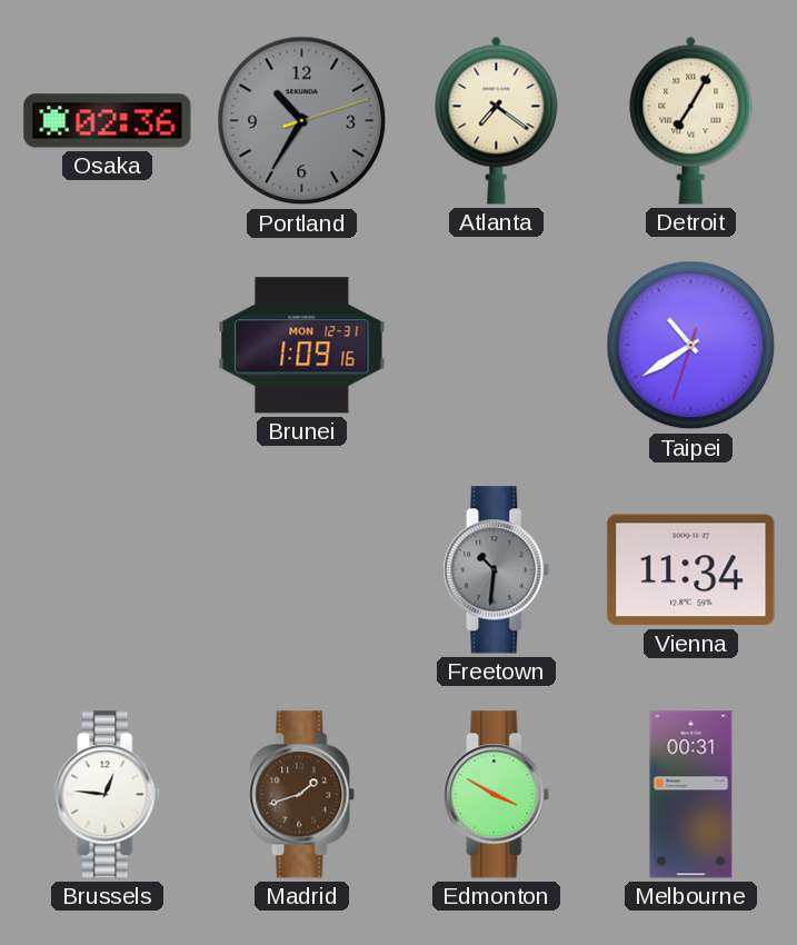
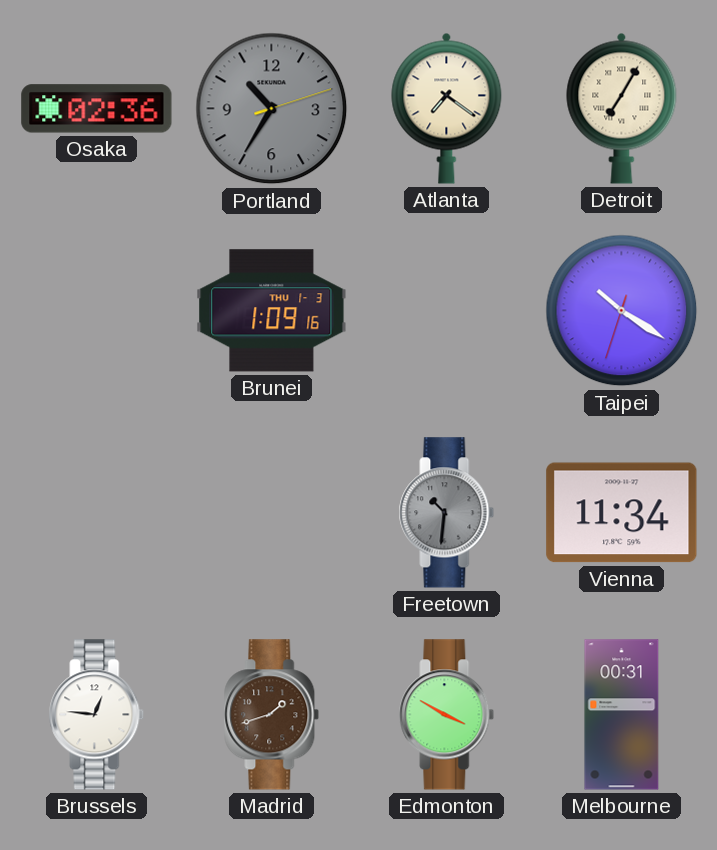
Brunei date: MON 12-31 -> THU 1-3
Taipei: 10:39 -> 10:20
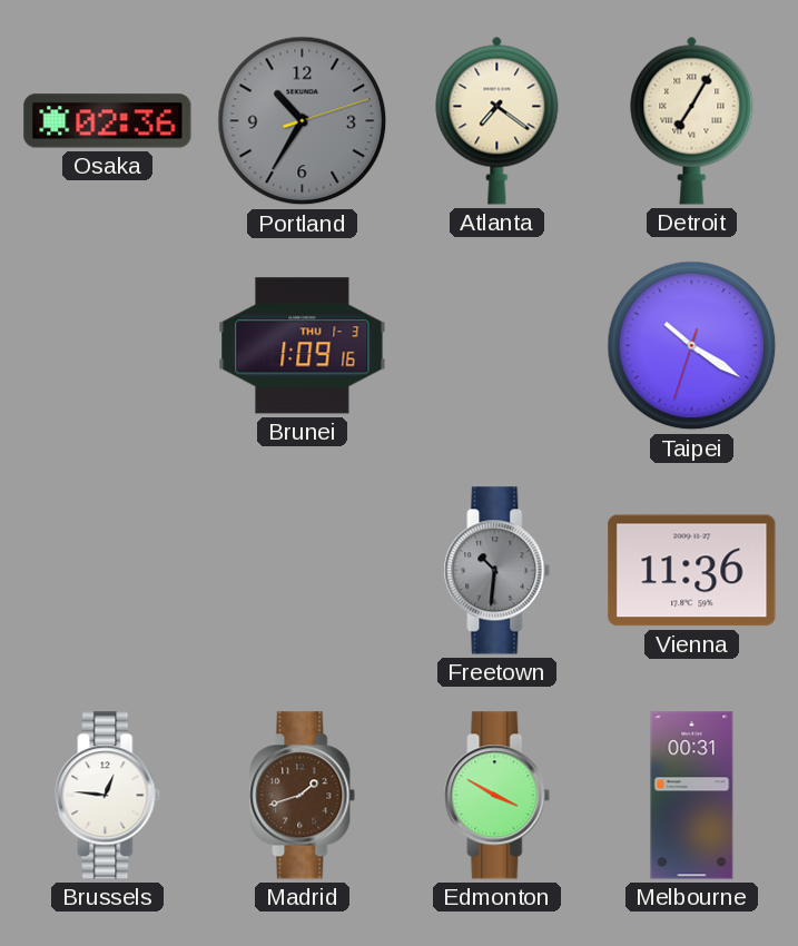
Vienna: 11:34 -> 11:36
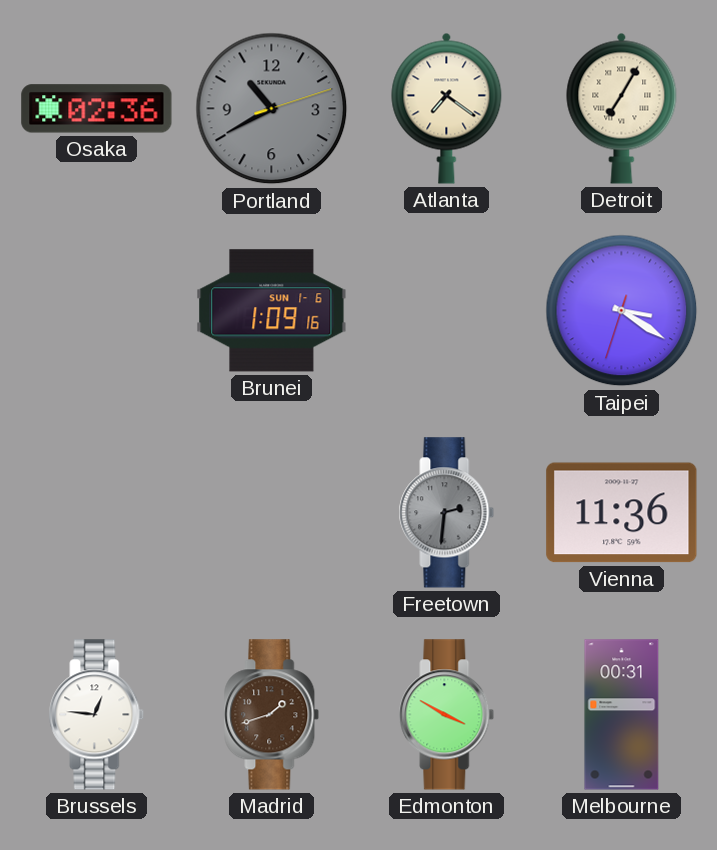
Portland: 10:35 -> 10:40
Brunei date: THU 1-3 -> SUN 1-6
Taipei: 10:20 -> 3:20
Freetown: 10:31 -> 2:31
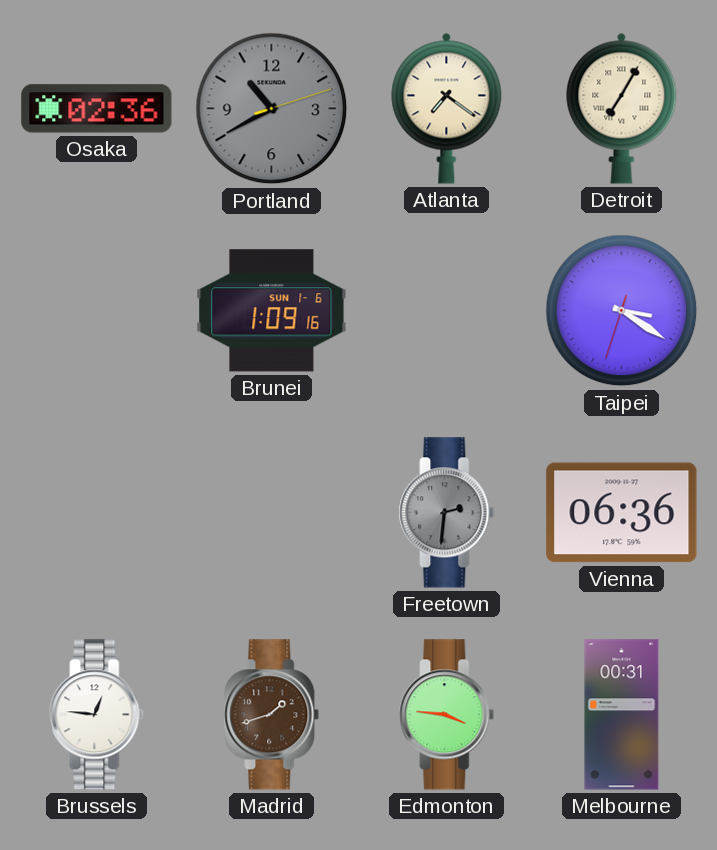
Vienna: 11:36 -> 06:36
Edmonton: 3:50 -> 3:46
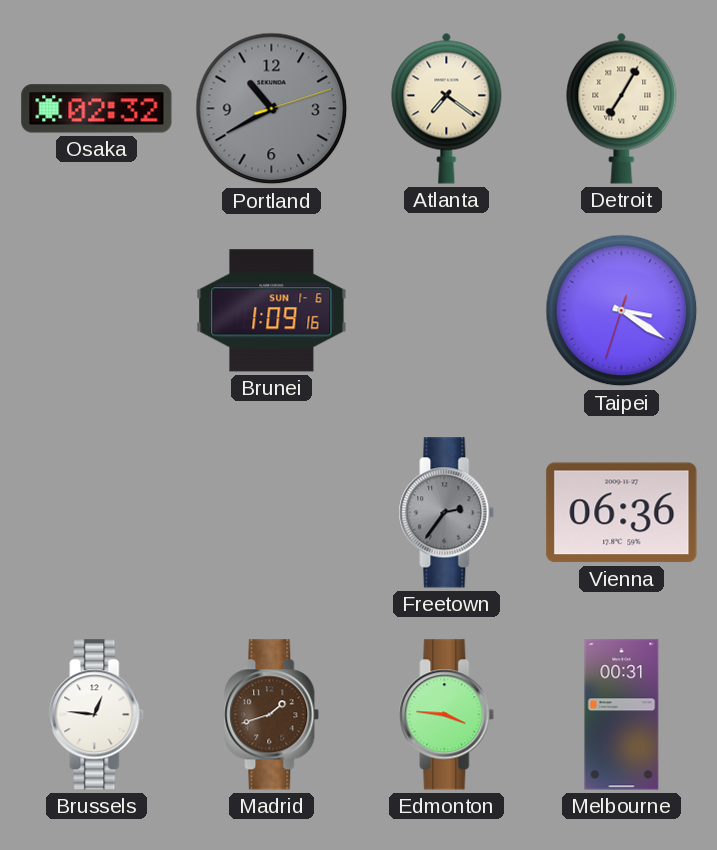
Osaka: 02:36 -> 02:32
Freetown: 2:31 -> 2:36
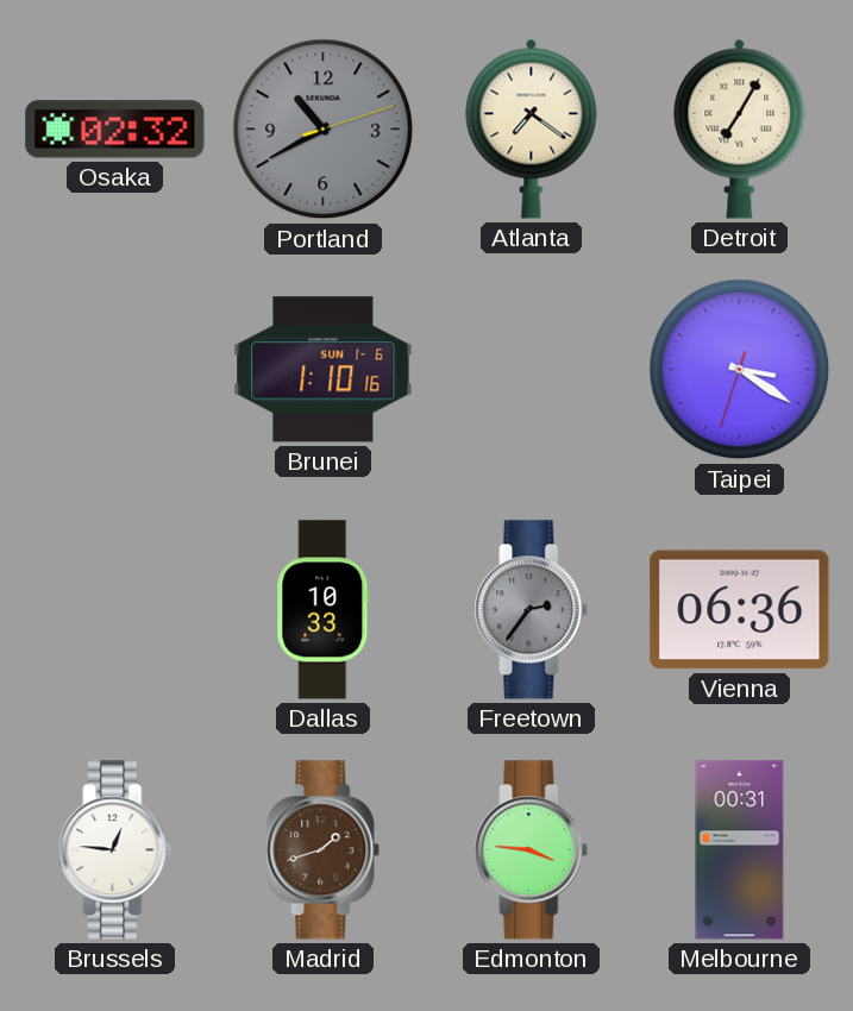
Brunei: 1:09 -> 1:10
Dallas: none -> 10:33
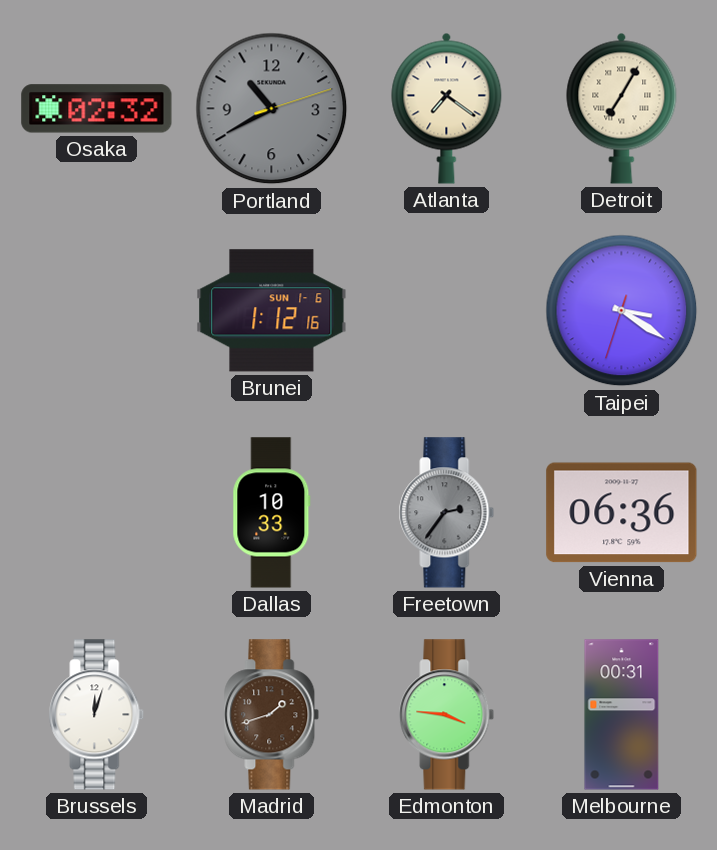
Brunei: 1:10 -> 1:12
Brussels: 12:46 -> 12:03
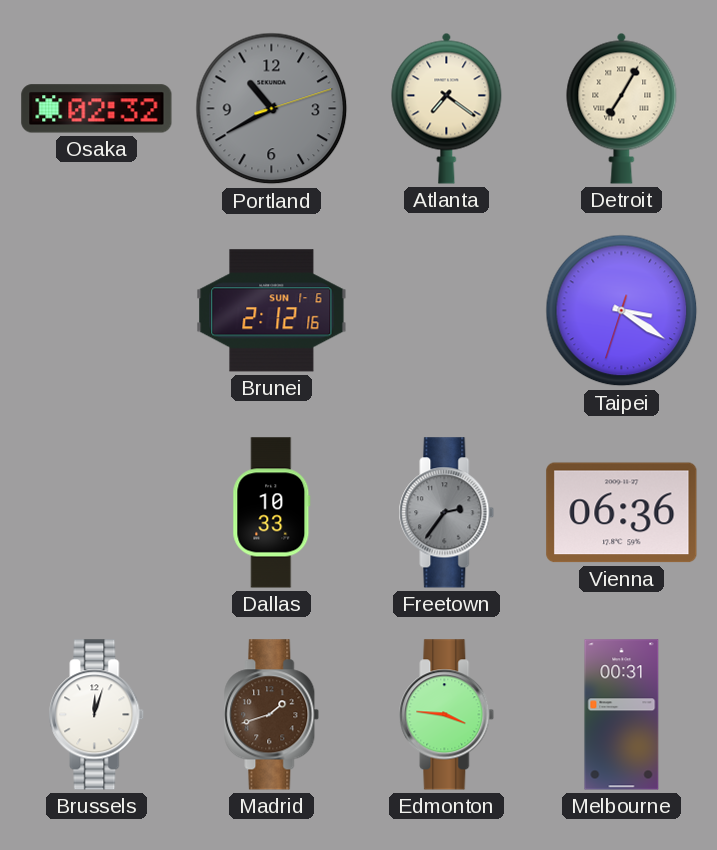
Brunei: 1:12 -> 2:12
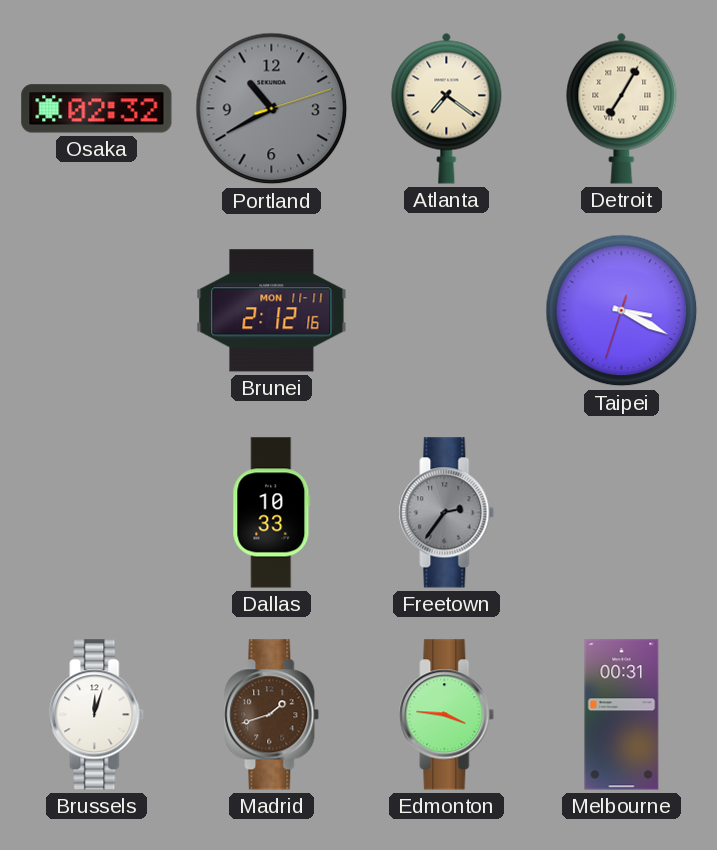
Brunei date: SUN 1-6 -> MON 11-11
Taipei: 3:20 -> 3:19
Vienna: 06:36 -> none
